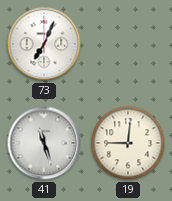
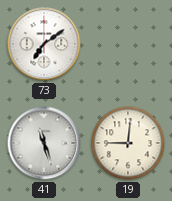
73: 7:04 -> 7:09
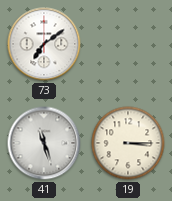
19: 9:01 -> 3:15
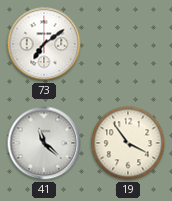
41: 11:27 -> 11:22
19: 3:15 -> 3:54
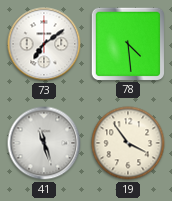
78: none -> 4:29
41: 11:22 -> 11:27
